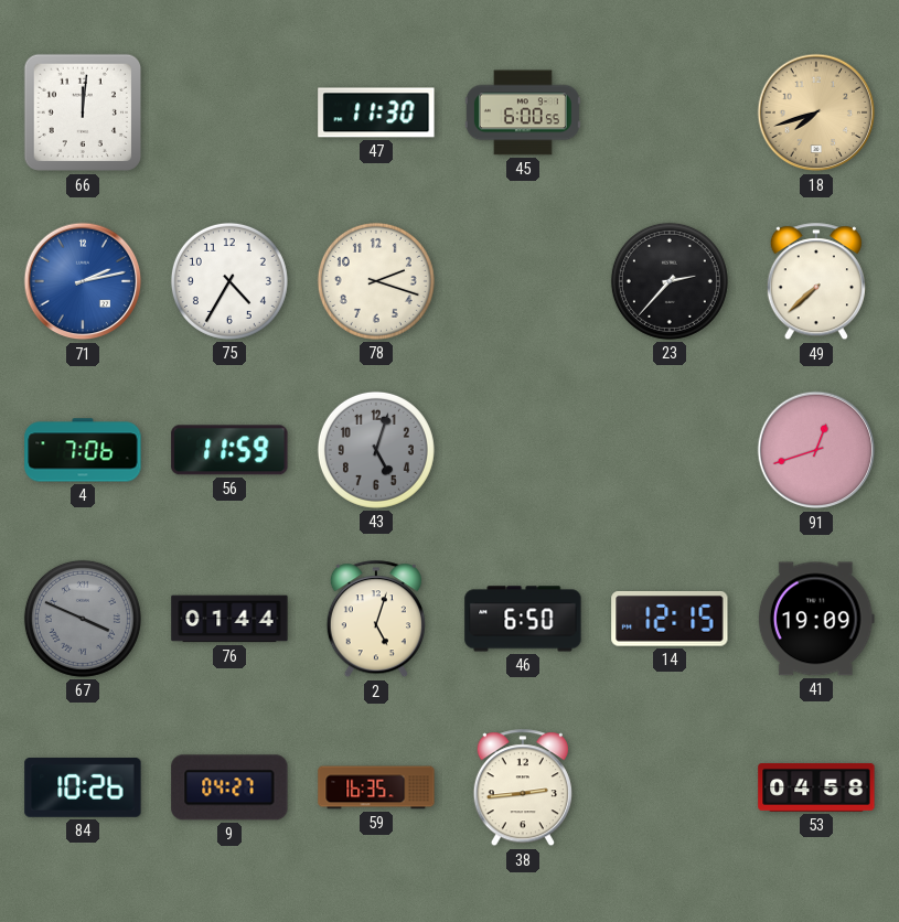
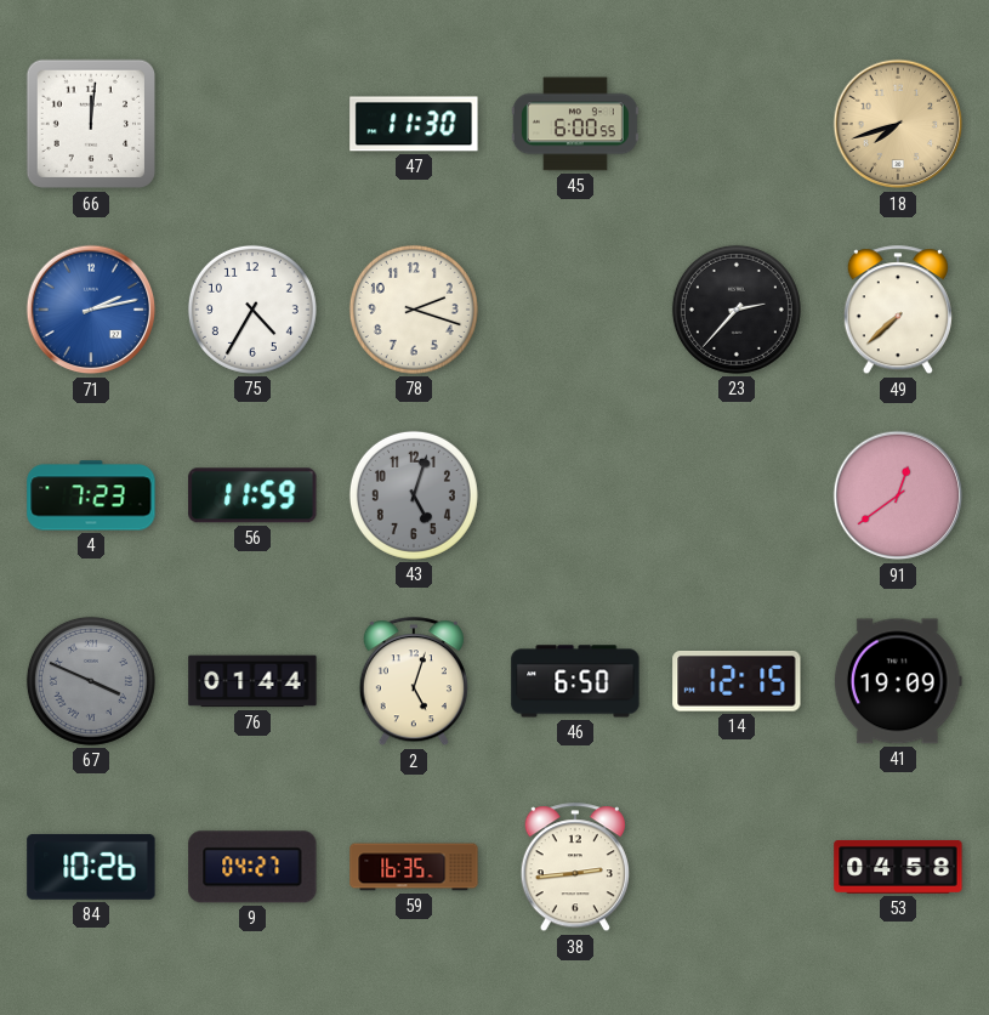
4: 7:06 -> 7:23
91: 12:42 -> 12:39
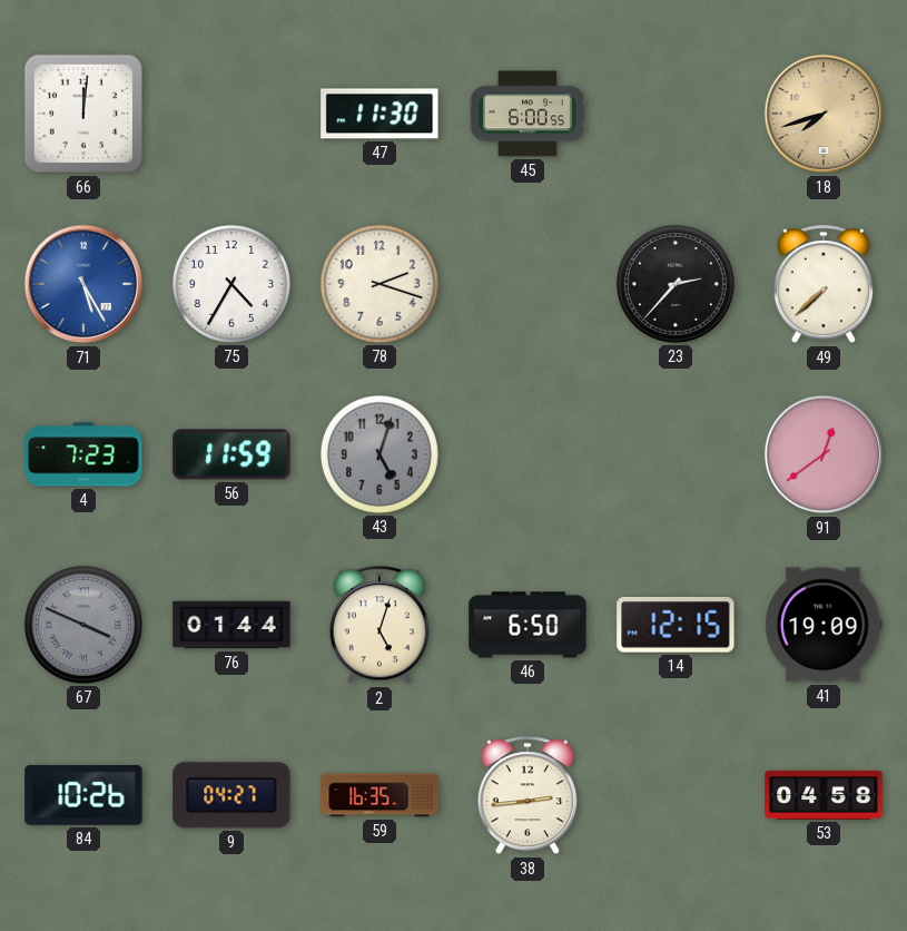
71: 2:13 -> 5:25
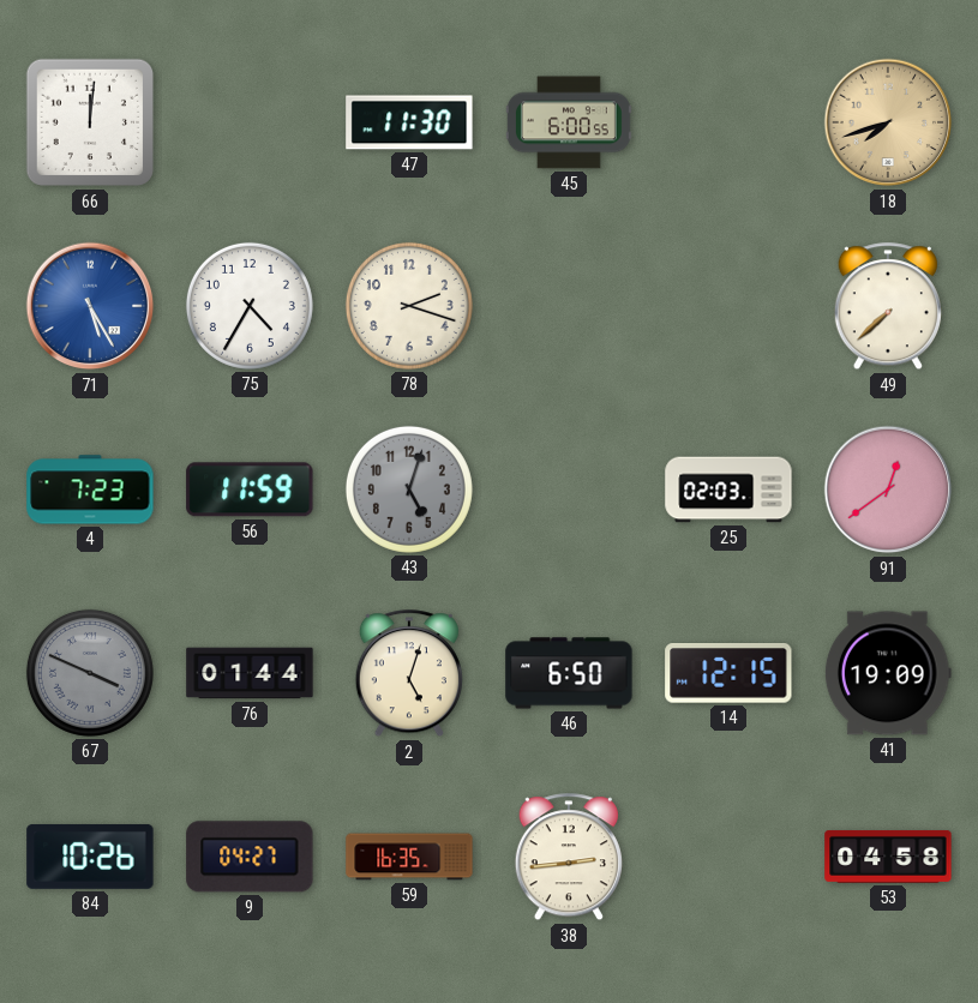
23: 2:37 -> none
25: none -> 02:03
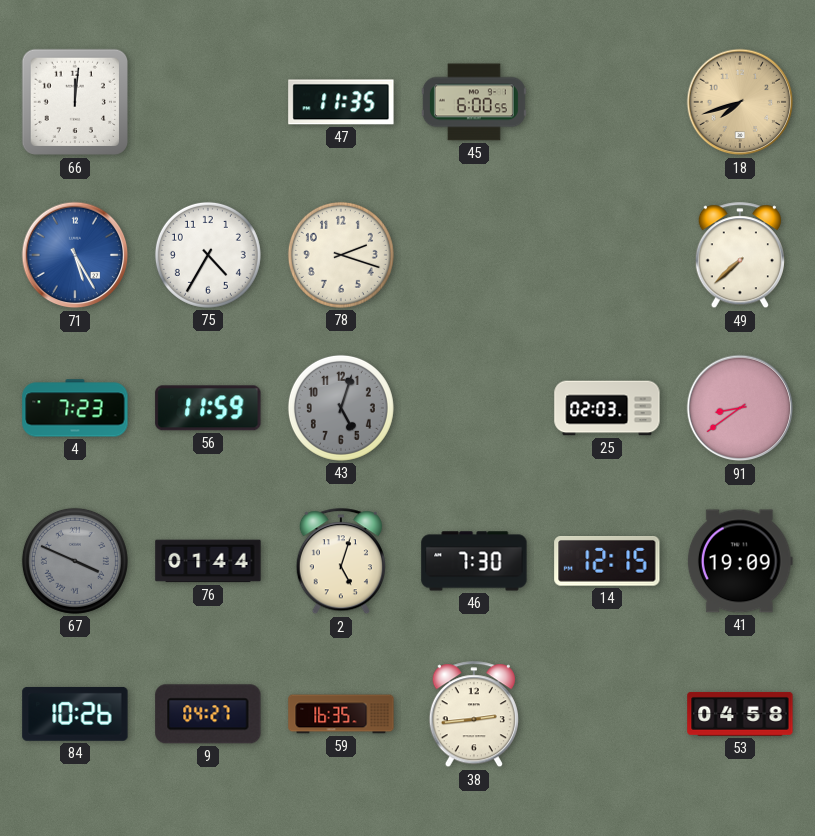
47: 11:30 -> 11:35
91: 12:39 -> 8:39
46: 6:50 -> 7:30
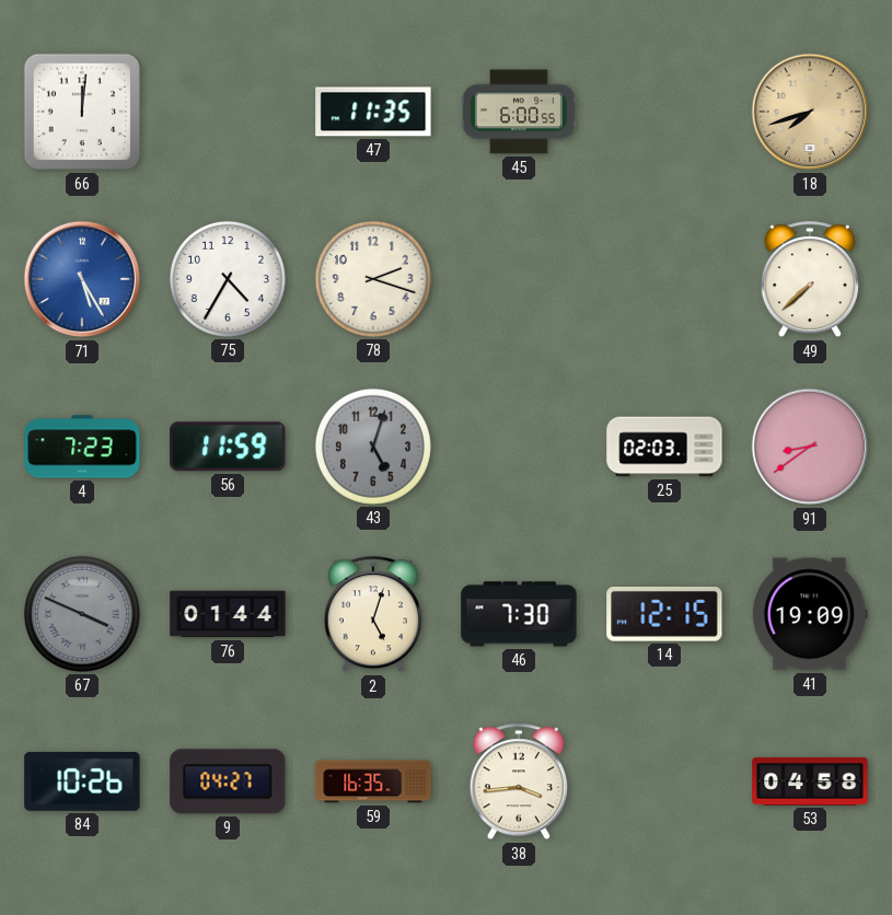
38: 2:44 -> 3:44
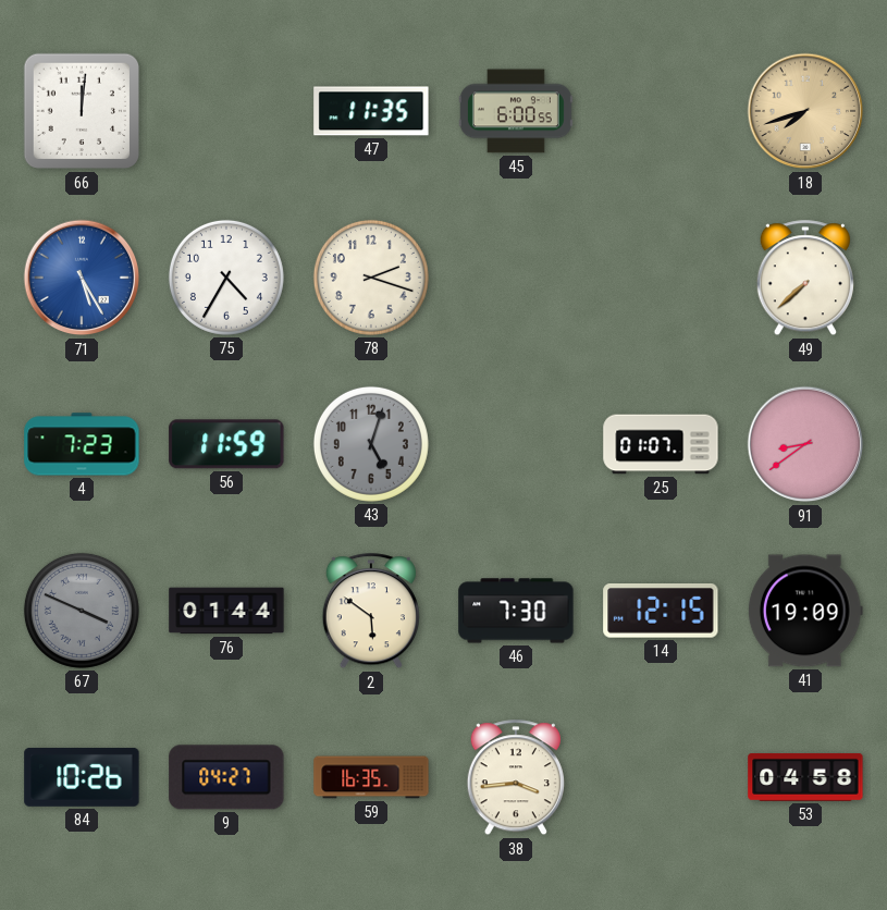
25: 02:03 -> 01:07
2: 5:03 -> 5:51
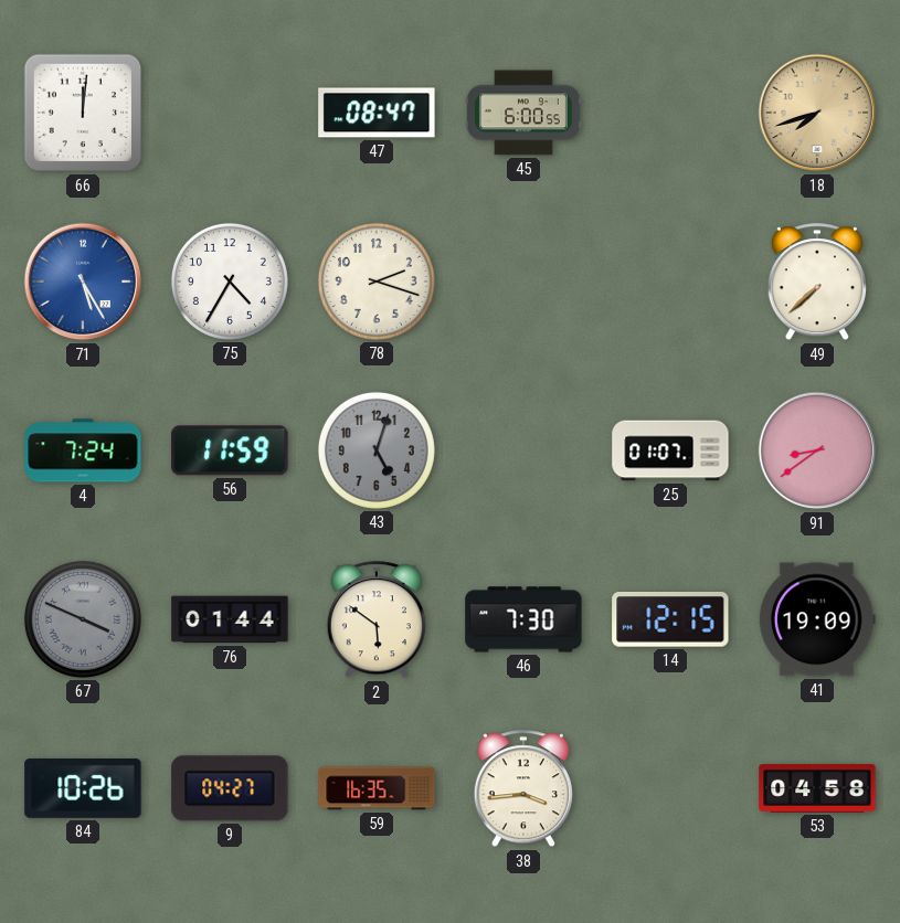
47: 11:35 -> 08:47
4: 7:23 -> 7:24
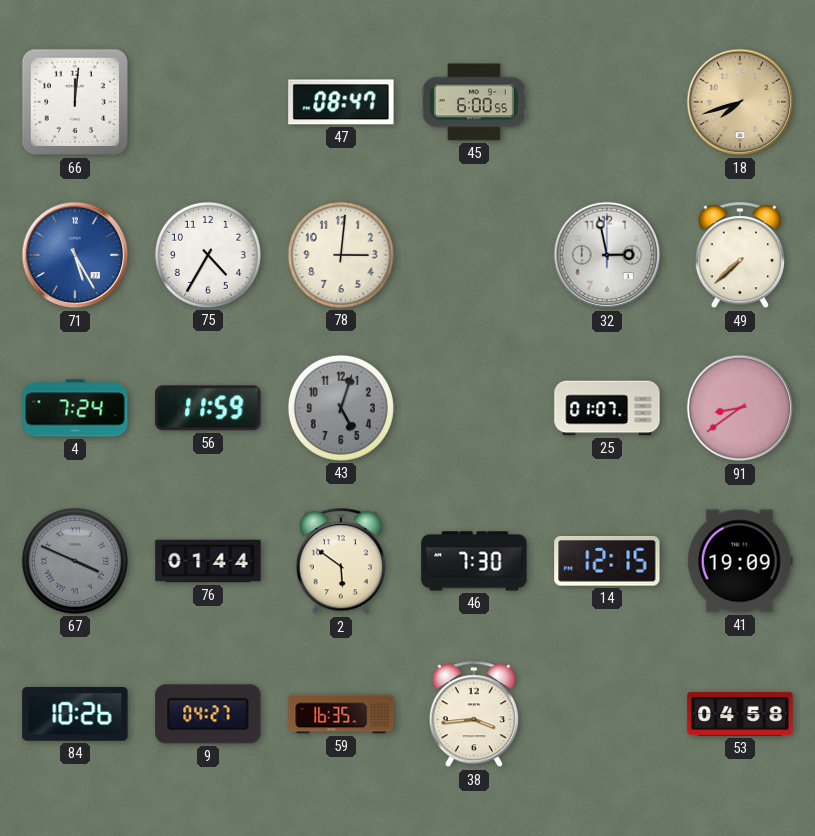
78: 2:18 -> 3:01
32: none -> 2:58
